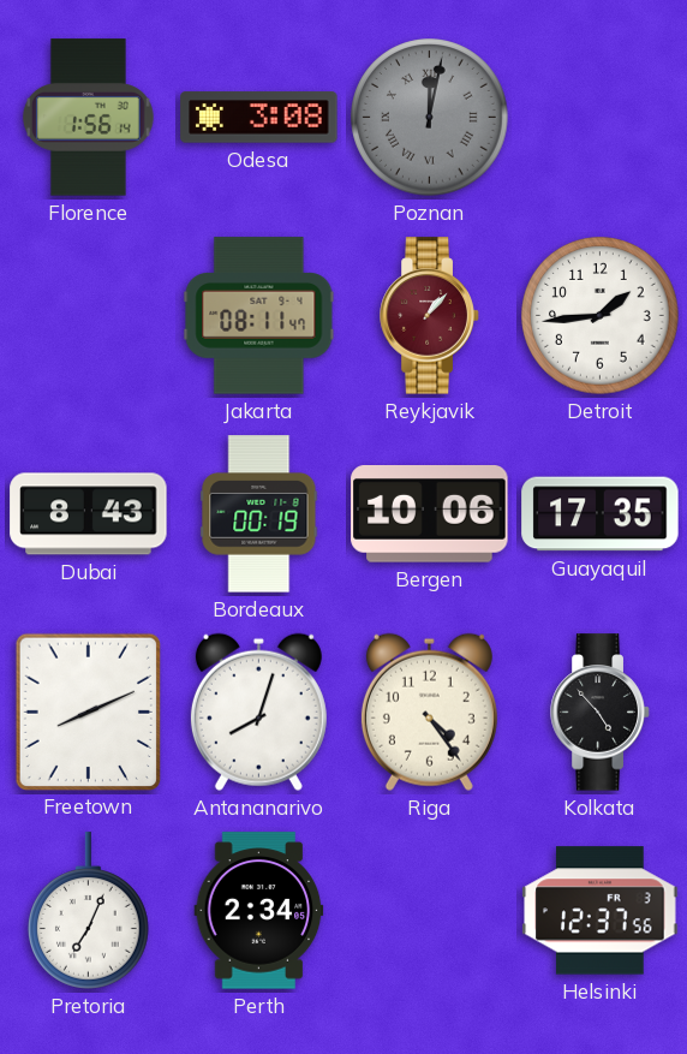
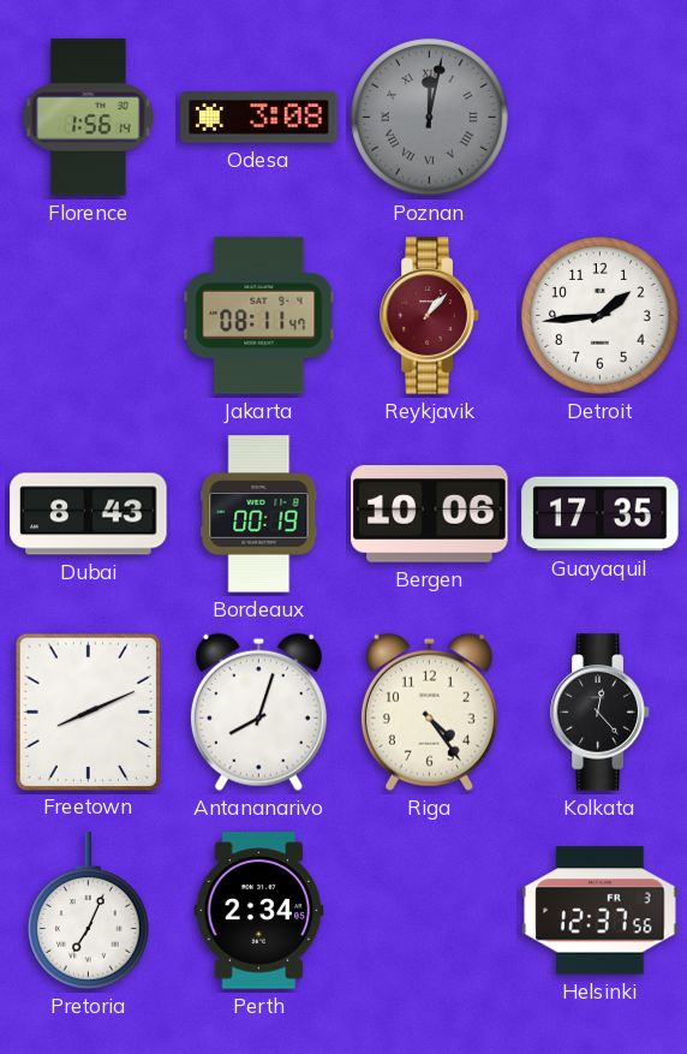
Kolkata: 4:53 -> 12:23
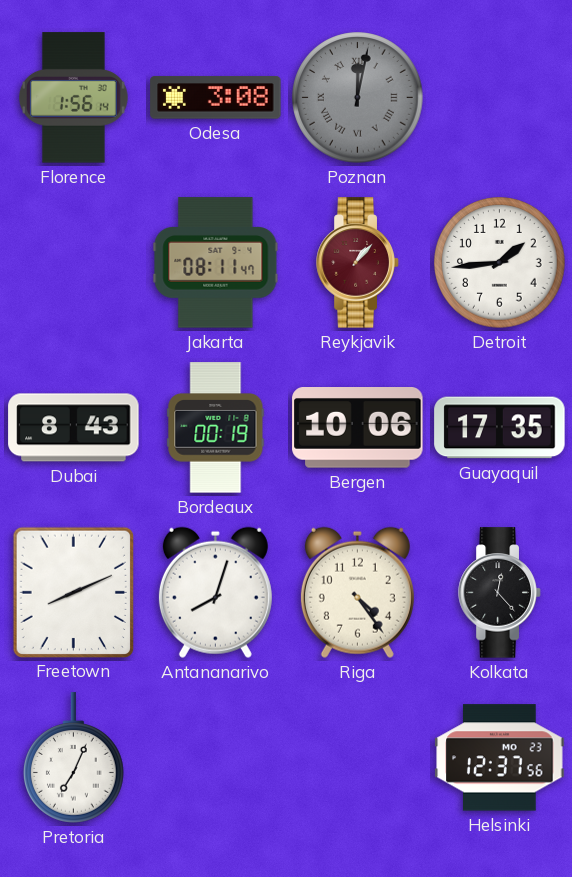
Perth: 2:34 -> none
Helsinki date: FR 3 -> MO 23
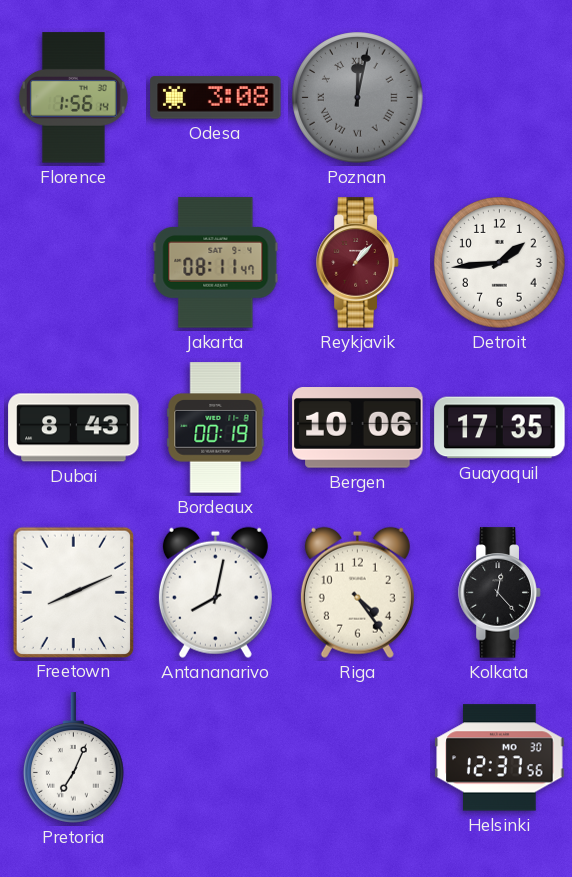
Antananarivo: 8:03 -> 8:02
Helsinki date: MO 23 -> MO 30
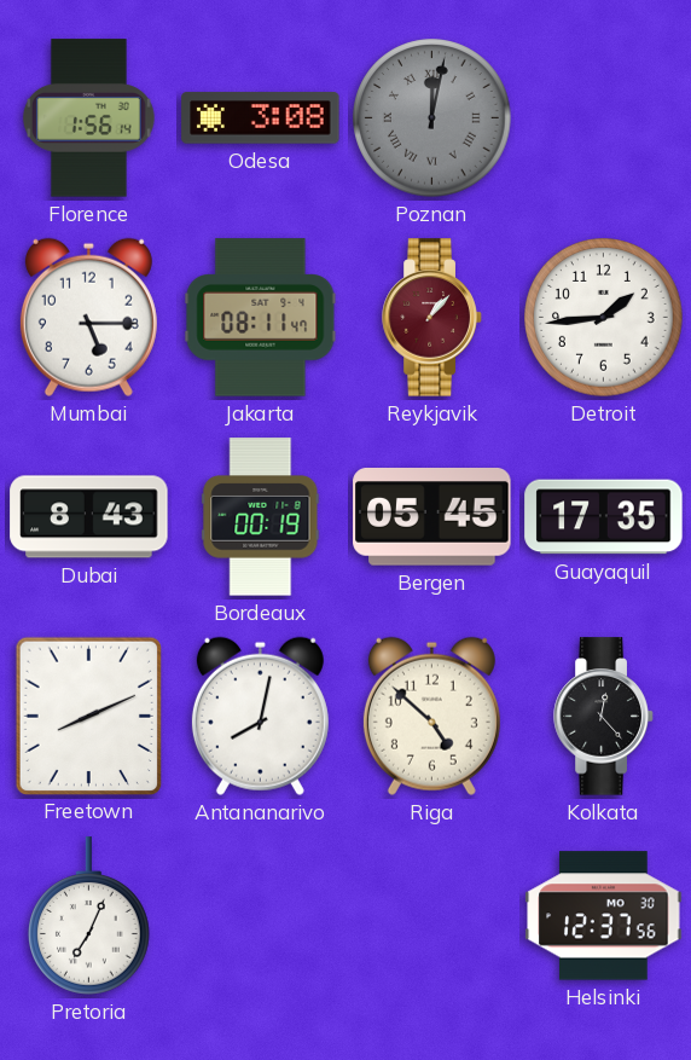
Mumbai: none -> 5:15
Bergen: 10:06 -> 05:45
Riga: 4:24 -> 4:52
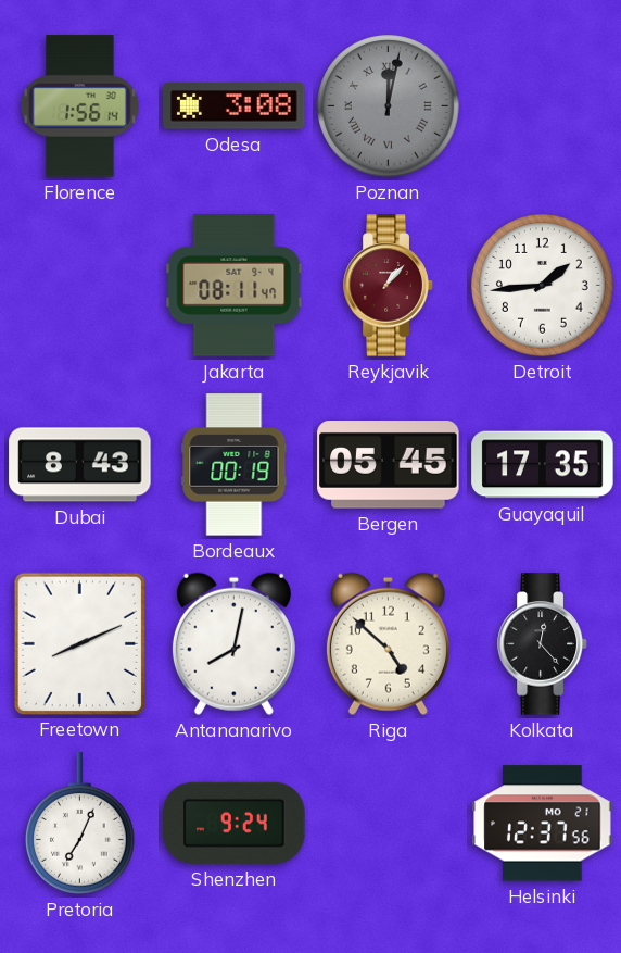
Mumbai: 5:15 -> none
Shenzhen: none -> 9:24
Helsinki date: MO 30 -> MO 21
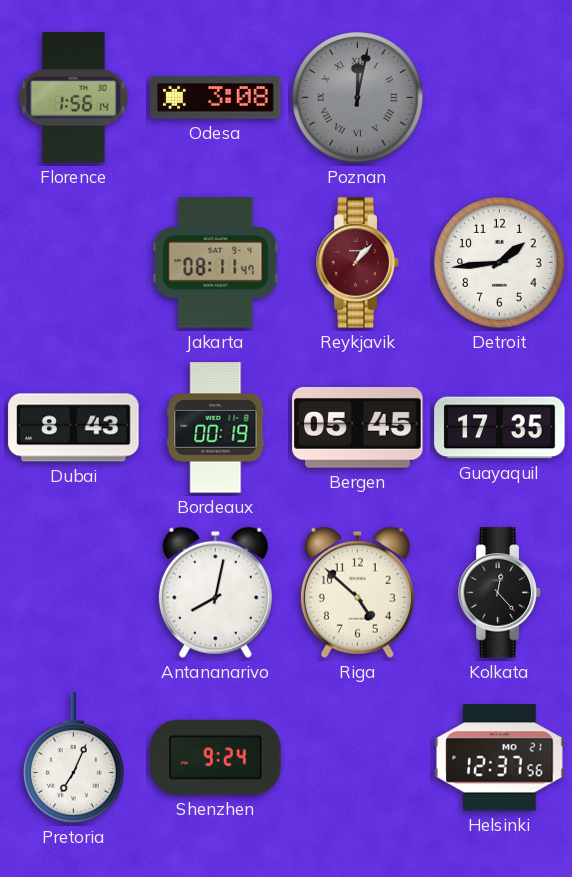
Freetown: 8:11 -> none
